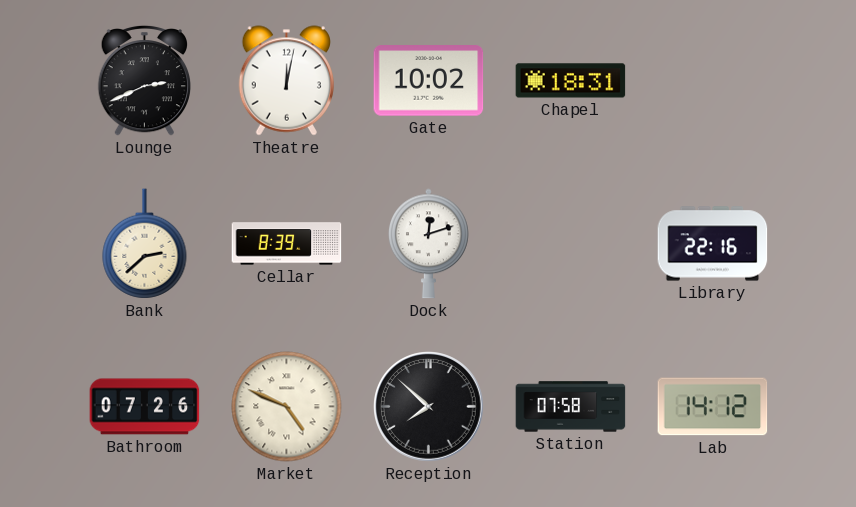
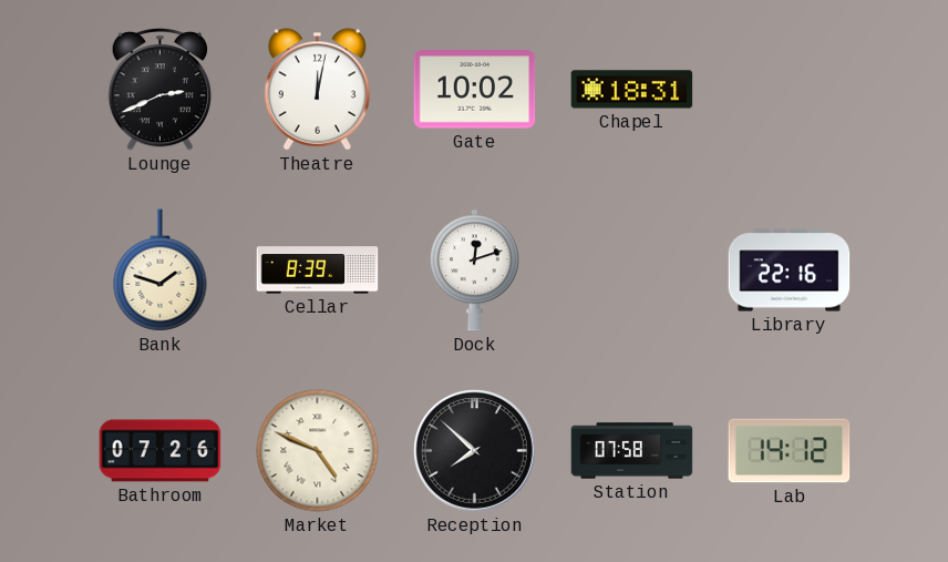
Bank: 2:38 -> 1:48
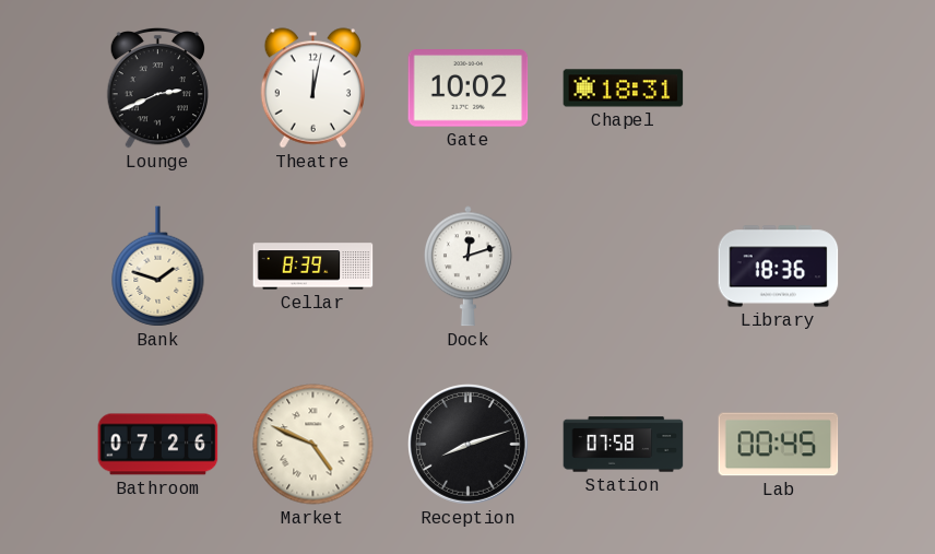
Library: 22:16 -> 18:36
Reception: 7:52 -> 8:12
Lab: 14:12 -> 00:45
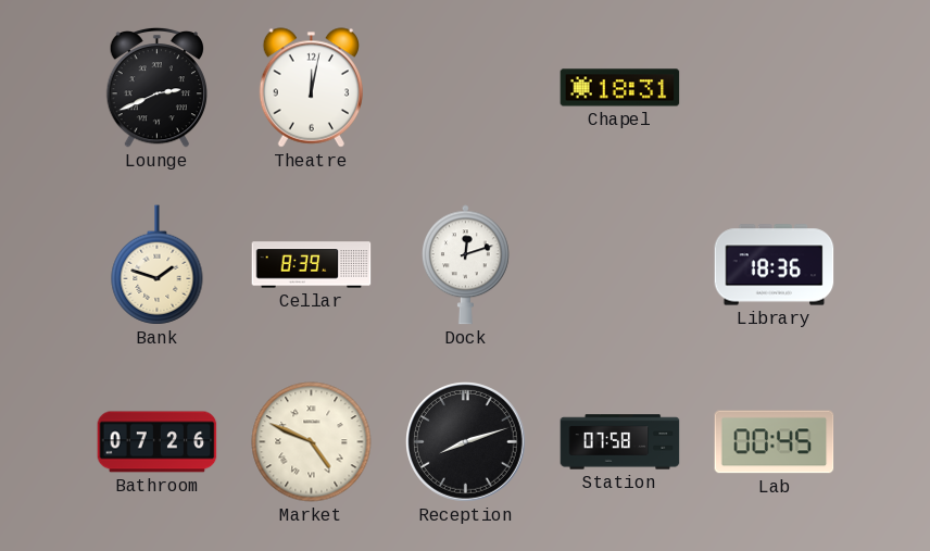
Gate: 10:02 -> none
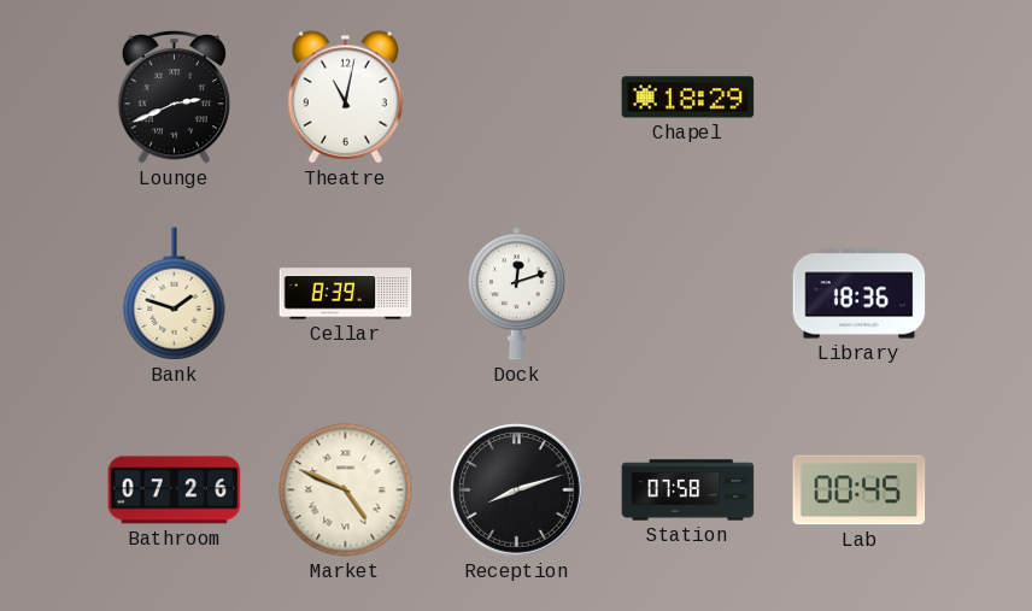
Theatre: 12:02 -> 11:02
Chapel: 18:31 -> 18:29
